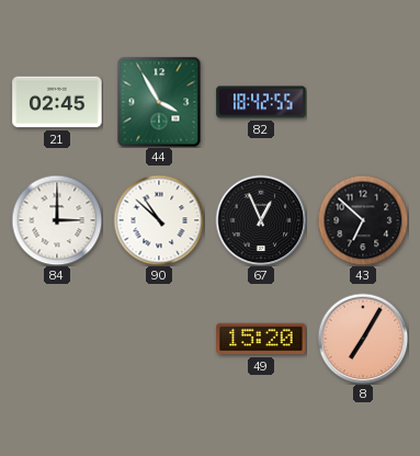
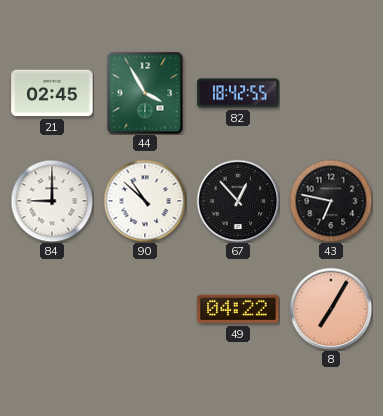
84: 3:00 -> 9:00
67: 12:56 -> 12:53
43: 6:52 -> 6:47
49: 15:20 -> 04:22
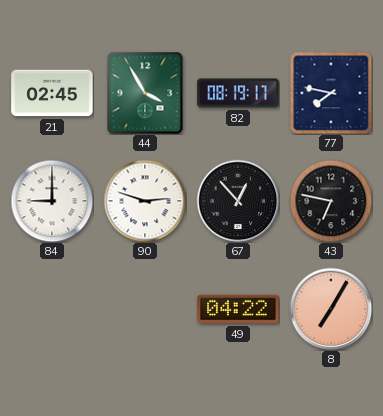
82: 18:42 -> 08:19
77: none -> 7:47
90: 10:52 -> 2:48
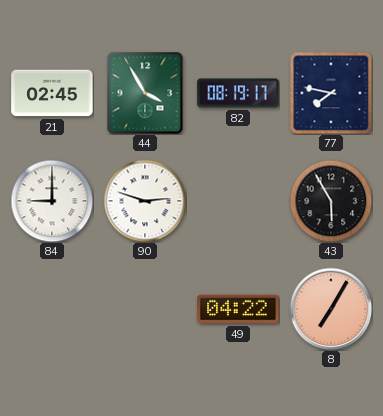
67: 12:53 -> none
43: 6:47 -> 5:55
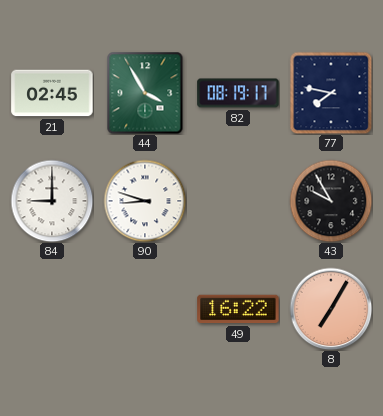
90: 2:48 -> 8:48
43: 5:55 -> 9:55
49: 04:22 -> 16:22
